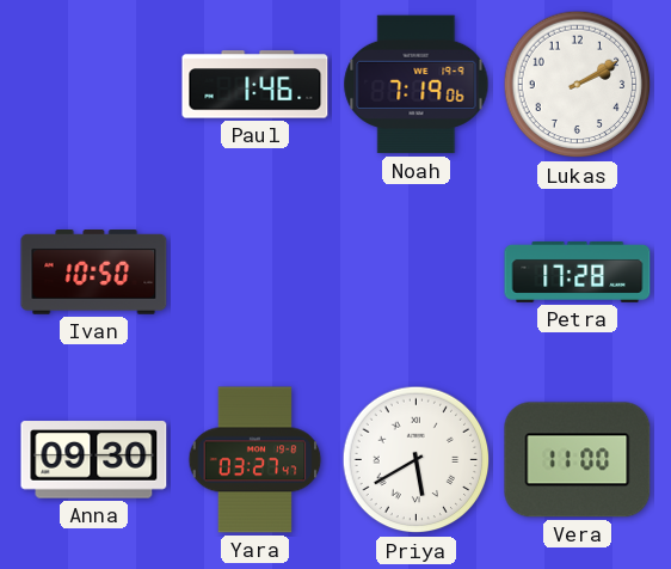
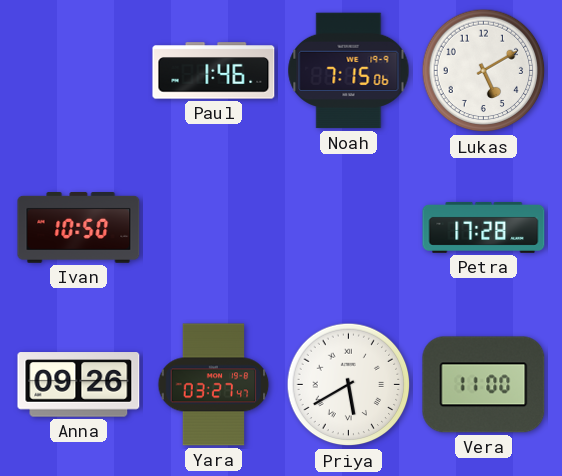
Noah: 7:19 -> 7:15
Lukas: 2:10 -> 5:10
Anna: 09:30 -> 09:26
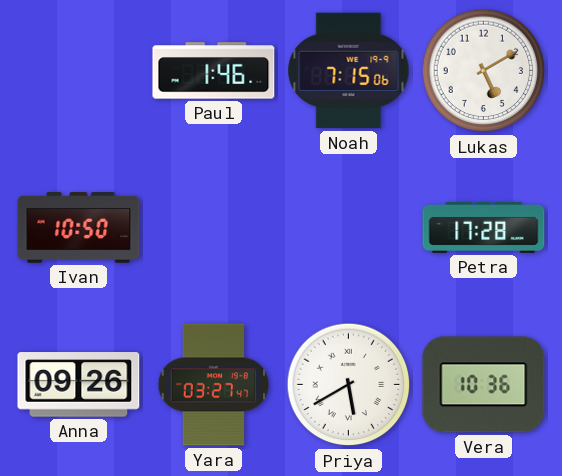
Vera: 11:00 -> 10:36
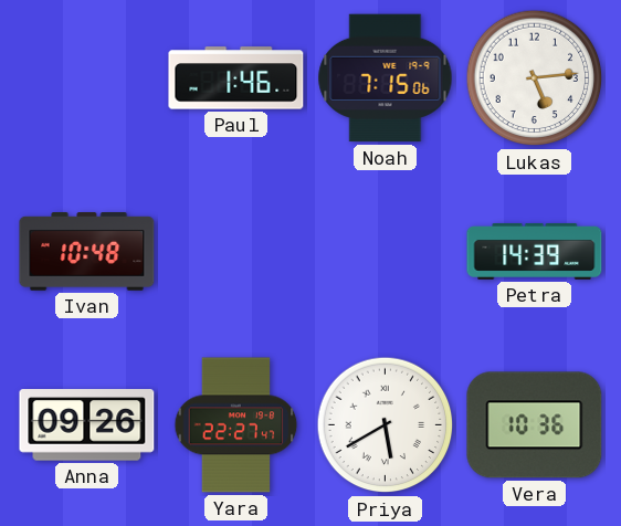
Lukas: 5:10 -> 5:14
Ivan: 10:50 -> 10:48
Petra: 17:28 -> 14:39
Yara: 03:27 -> 22:27
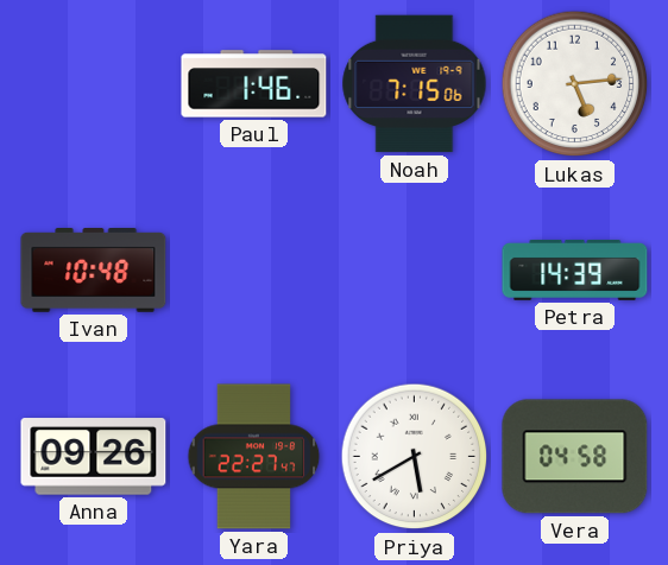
Vera: 10:36 -> 04:58
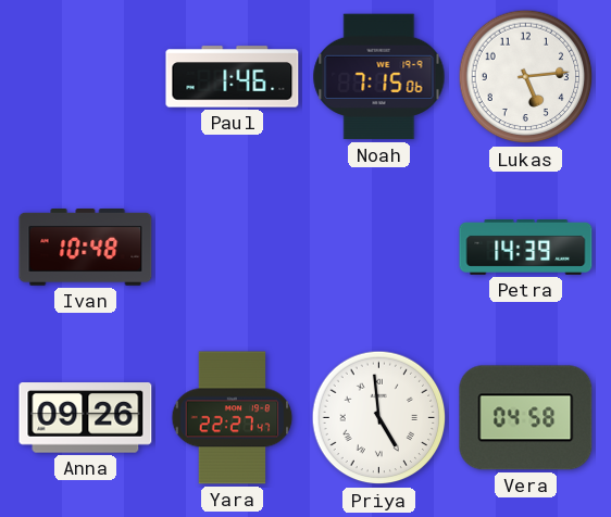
Priya: 5:40 -> 4:59
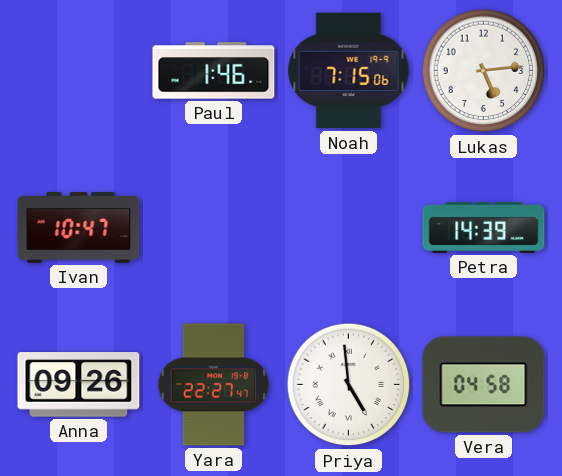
Ivan: 10:48 -> 10:47
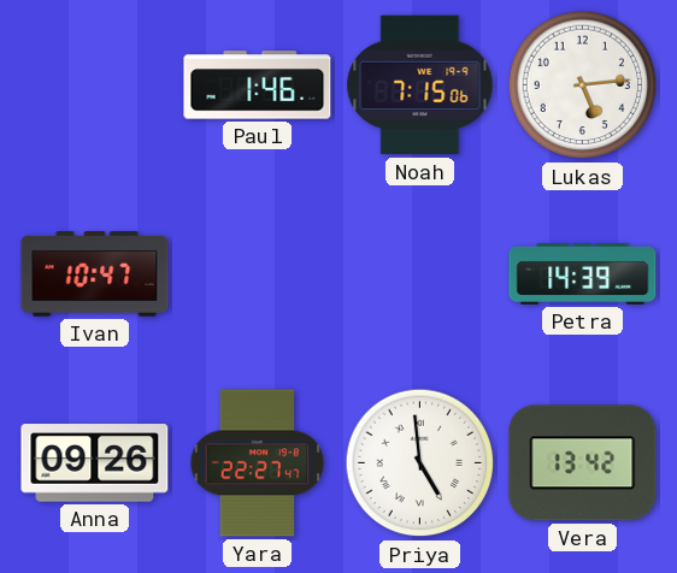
Vera: 04:58 -> 13:42
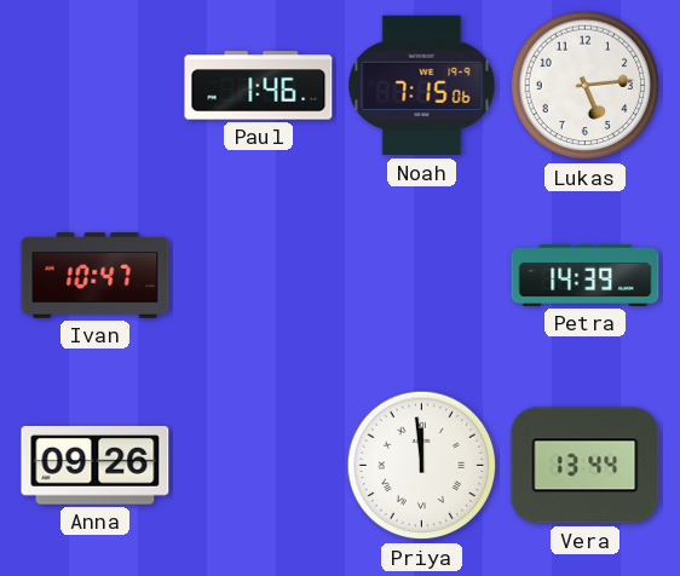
Yara: 22:27 -> none
Priya: 4:59 -> 11:59
Vera: 13:42 -> 13:44
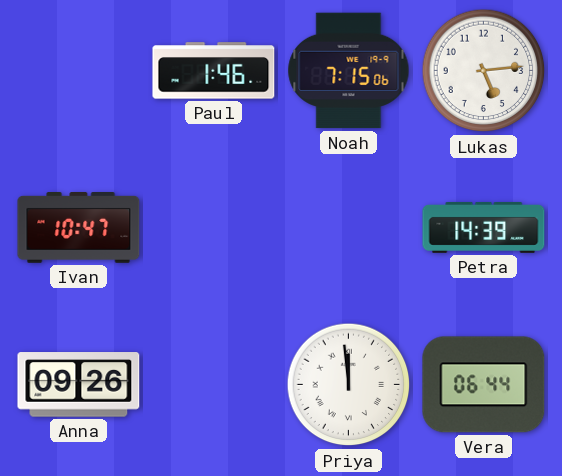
Vera: 13:44 -> 06:44
